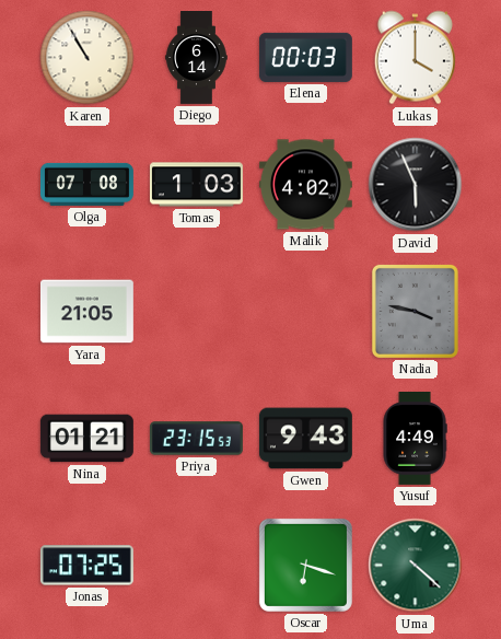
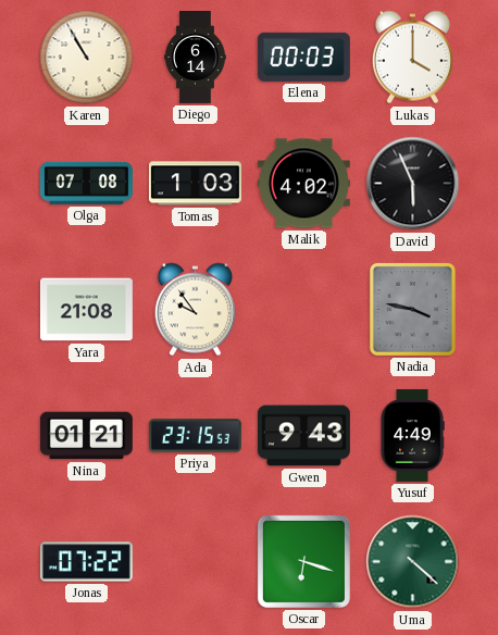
Yara: 21:05 -> 21:08
Ada: none -> 9:54
Jonas: 07:25 -> 07:22
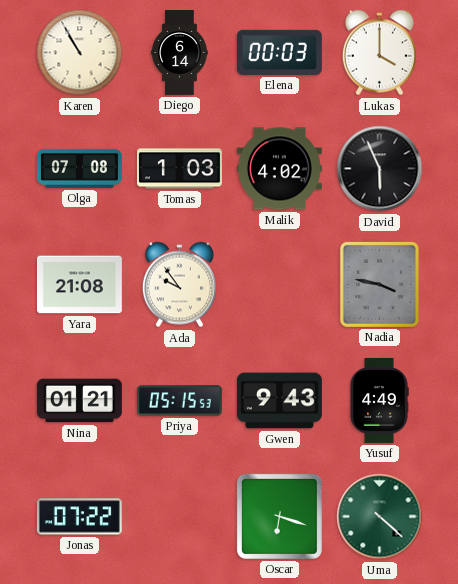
Priya: 23:15 -> 05:15
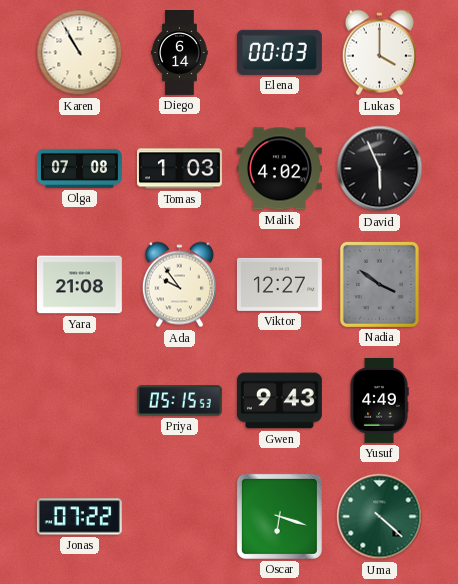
Viktor: none -> 12:27
Nadia: 3:47 -> 3:51
Nina: 01:21 -> none
